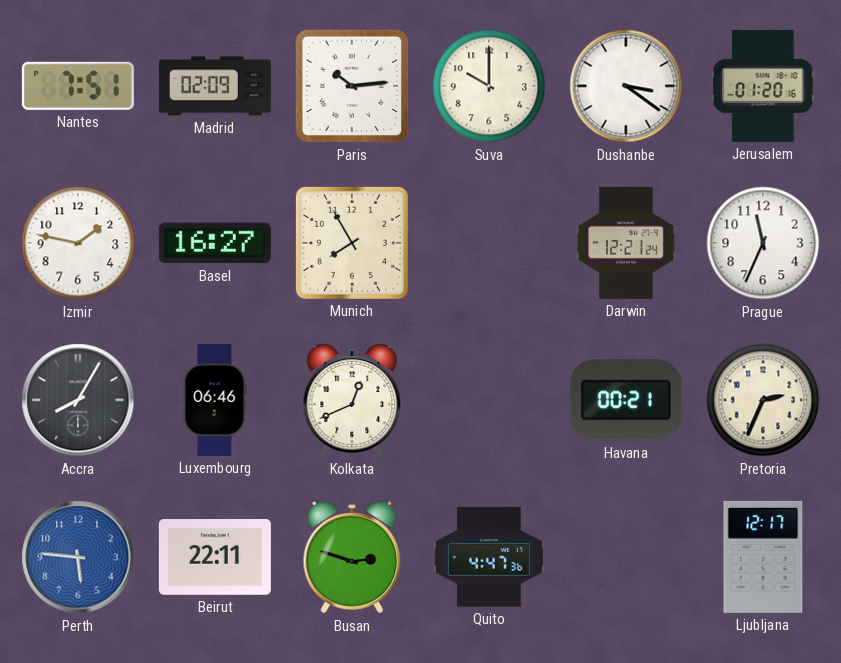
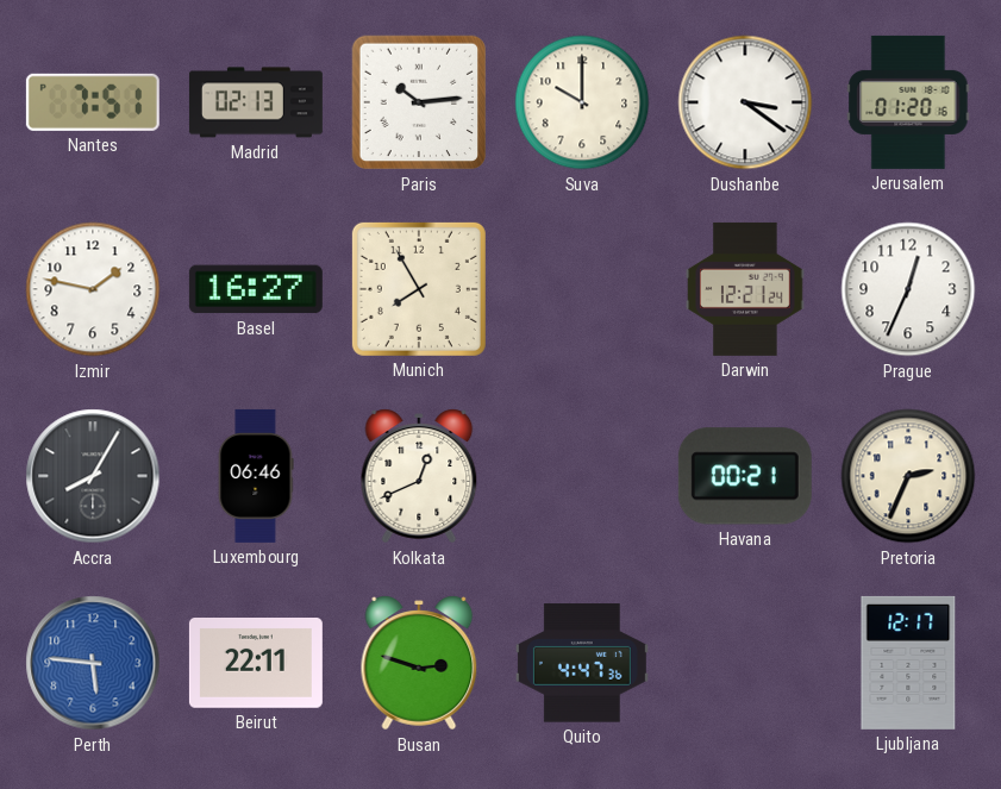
Madrid: 02:09 -> 02:13
Prague: 11:34 -> 12:34
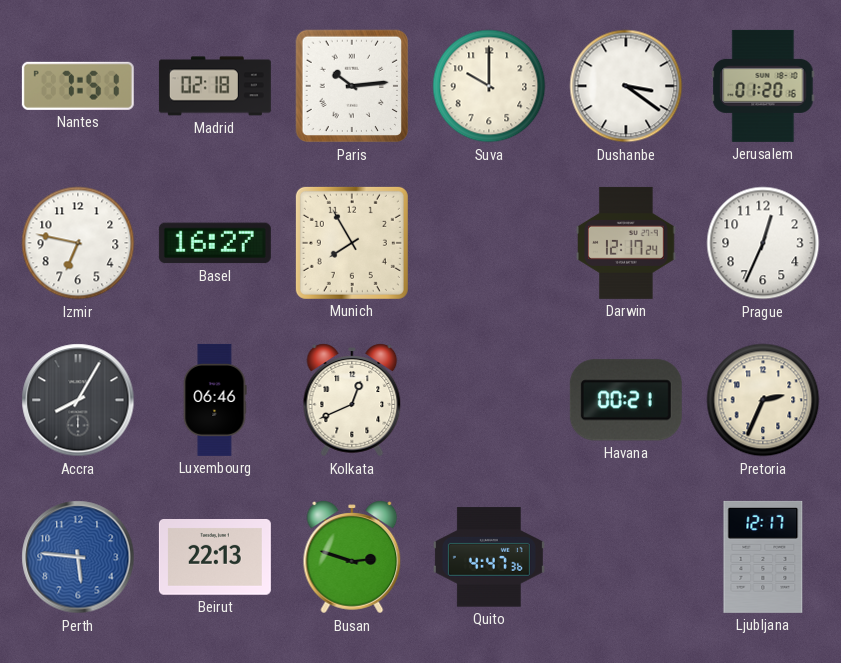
Madrid: 02:13 -> 02:18
Izmir: 1:47 -> 6:47
Darwin: 12:21 -> 12:17
Beirut: 22:11 -> 22:13
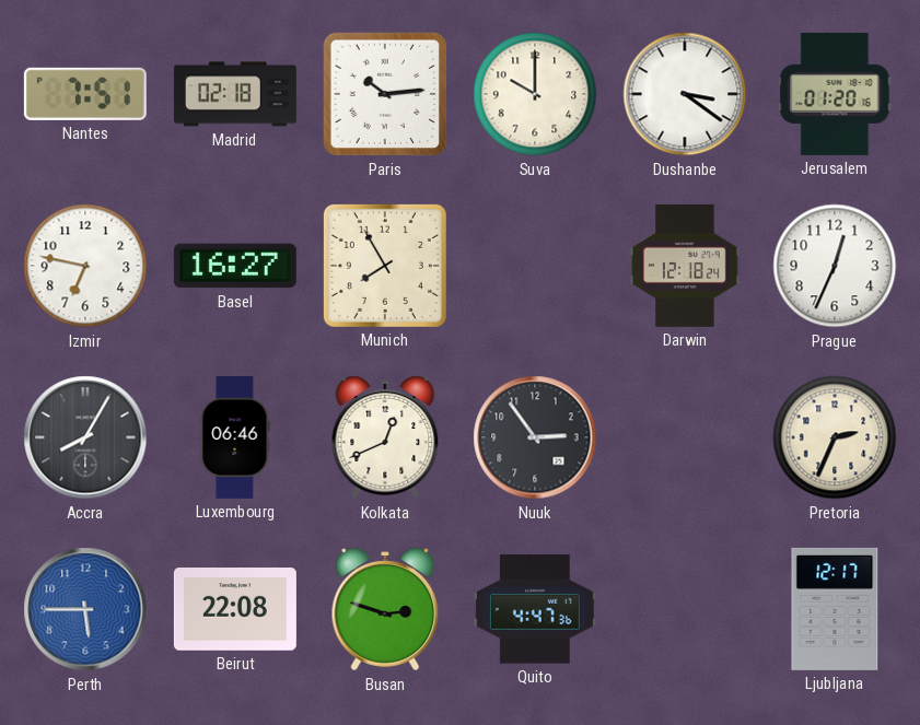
Darwin: 12:17 -> 12:18
Nuuk: none -> 2:54
Havana: 00:21 -> none
Perth: 5:46 -> 5:45
Beirut: 22:13 -> 22:08
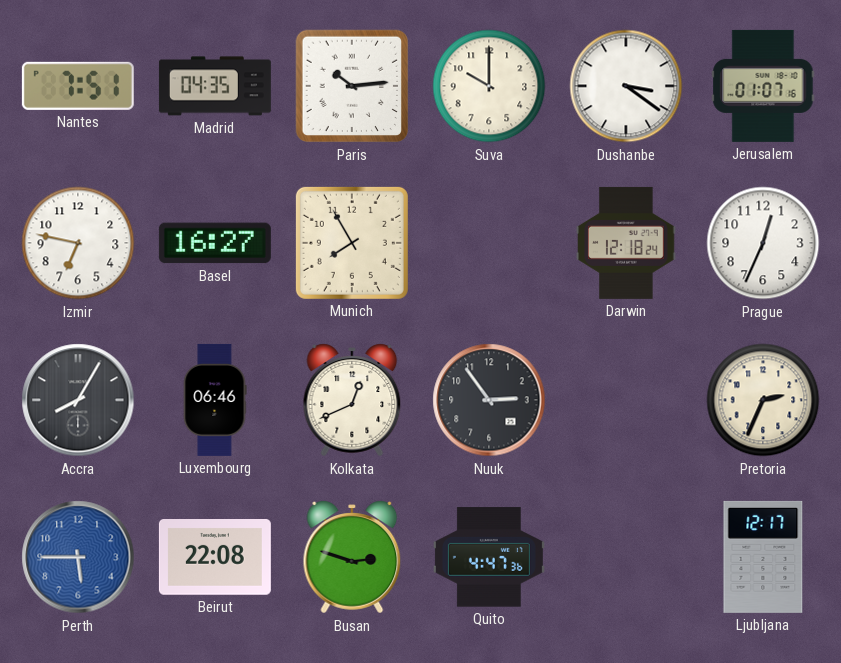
Madrid: 02:18 -> 04:35
Jerusalem: 01:20 -> 01:07
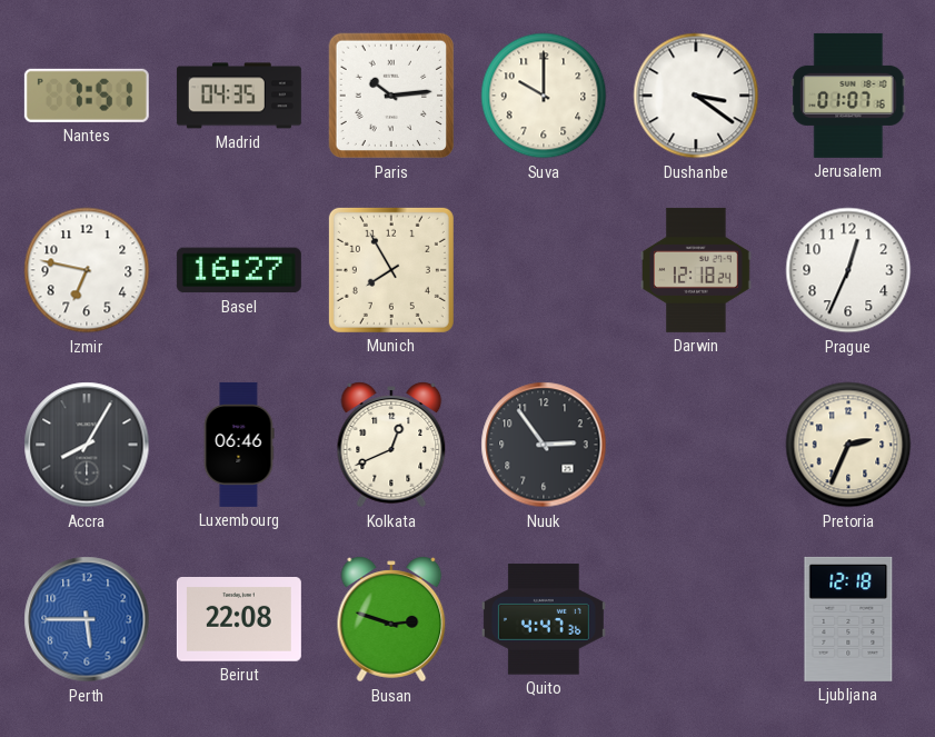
Ljubljana: 12:17 -> 12:18
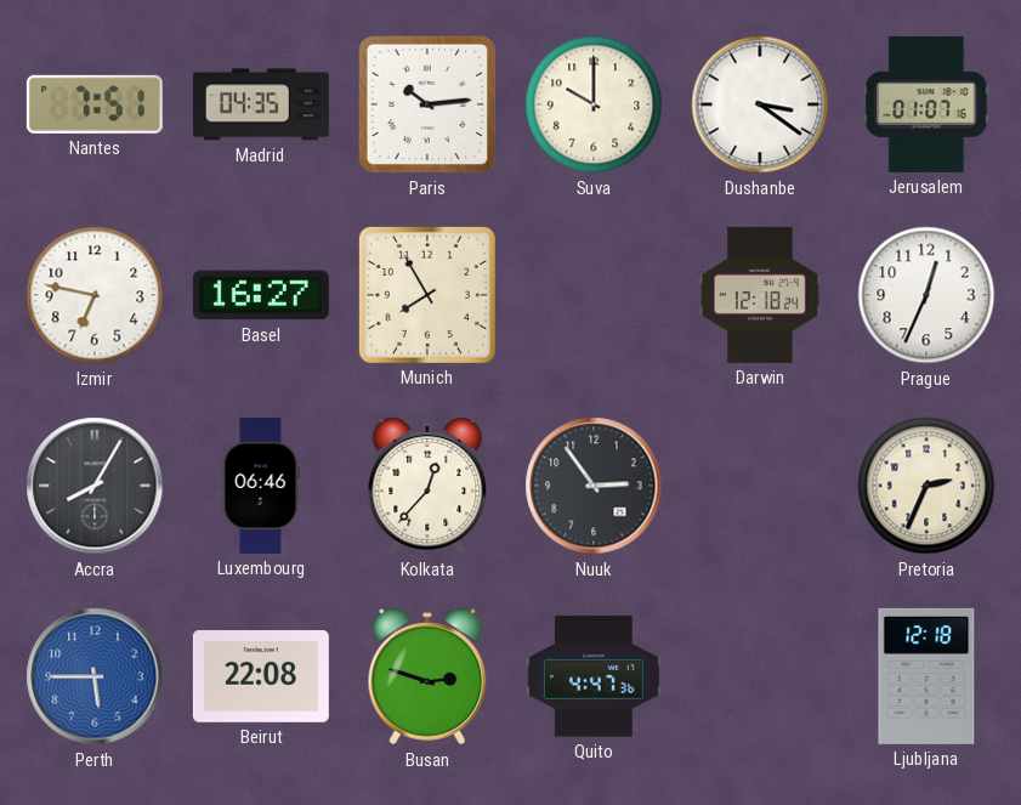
Kolkata: 12:41 -> 12:37
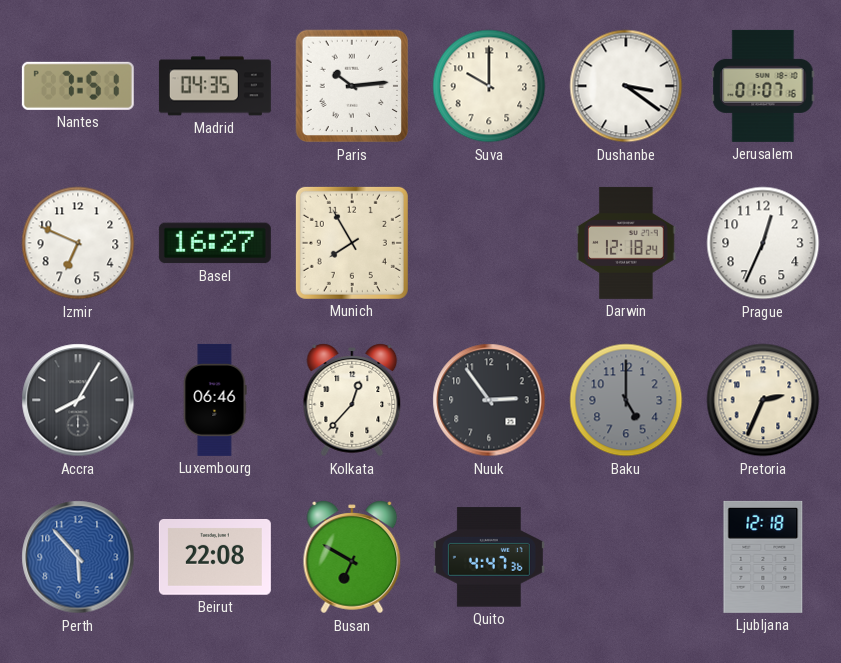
Izmir: 6:47 -> 6:49
Baku: none -> 5:00
Perth: 5:45 -> 5:53
Busan: 2:48 -> 6:50
